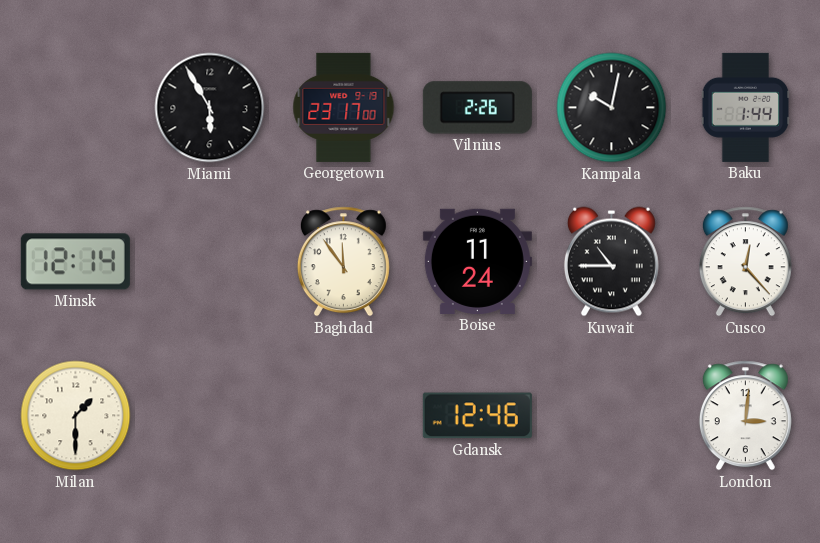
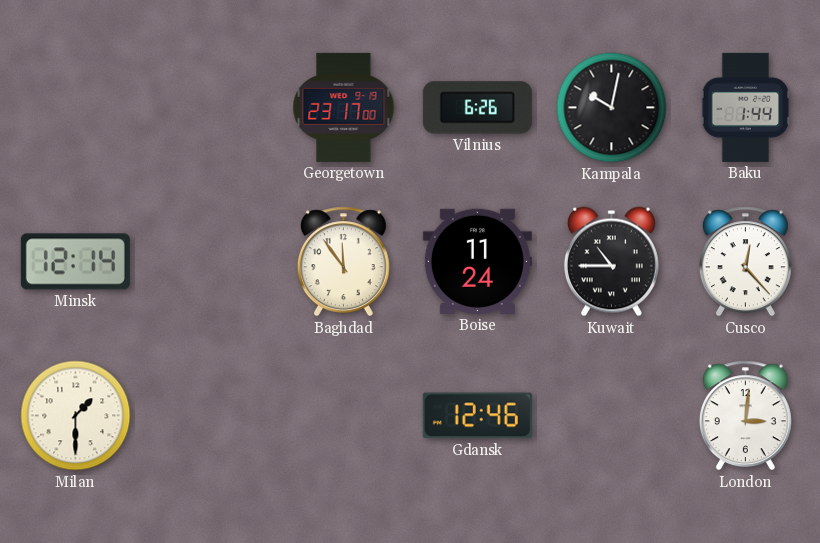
Miami: 5:55 -> none
Vilnius: 2:26 -> 6:26
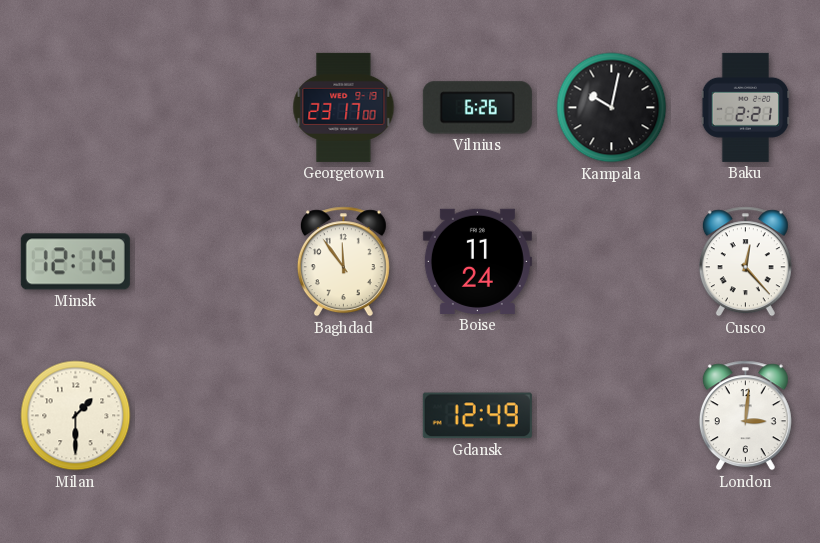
Baku: 1:44 -> 2:21
Kuwait: 10:45 -> none
Gdansk: 12:46 -> 12:49
